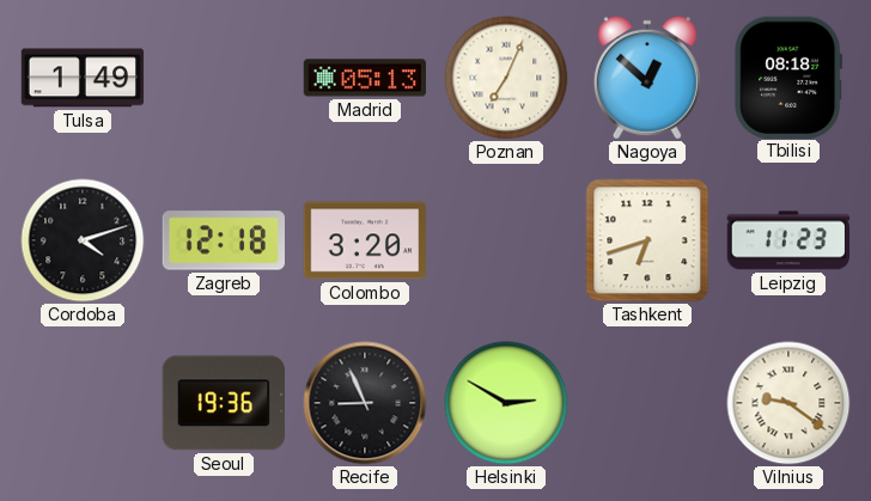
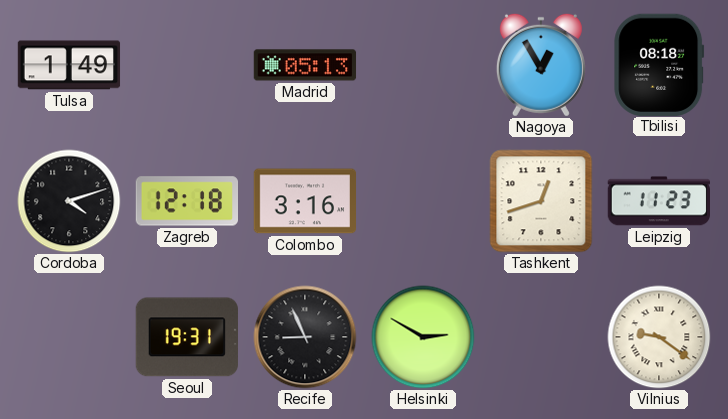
Poznan: 7:04 -> none
Nagoya: 12:52 -> 12:55
Colombo: 3:20 -> 3:16
Tashkent: 6:42 -> 12:42
Seoul: 19:36 -> 19:31
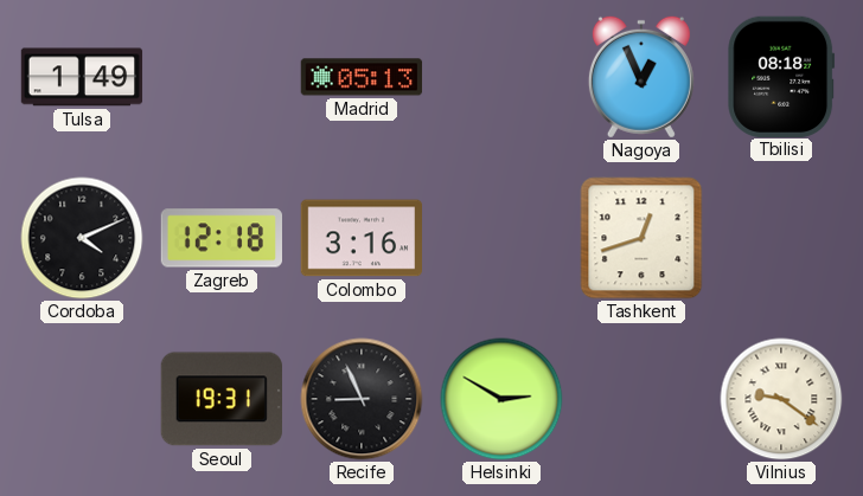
Nagoya: 12:55 -> 12:56
Cordoba: 4:12 -> 4:11
Leipzig: 11:23 -> none
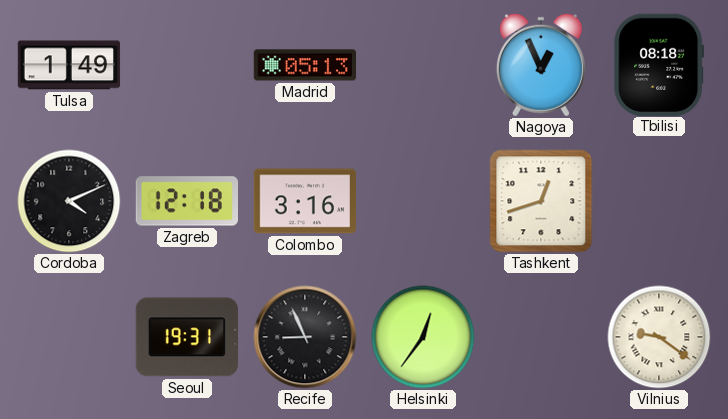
Helsinki: 2:50 -> 12:36
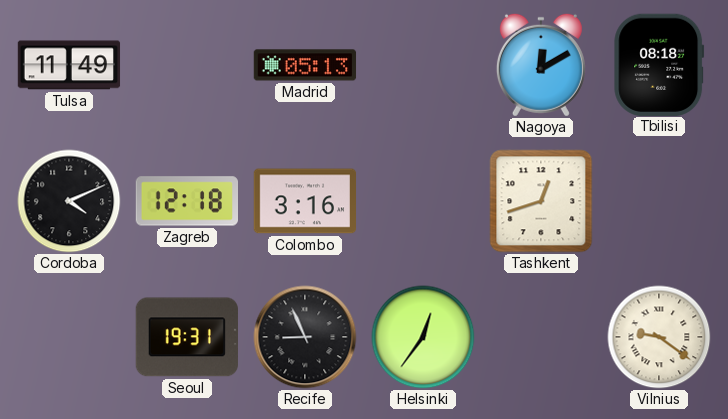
Tulsa: 1:49 -> 11:49
Nagoya: 12:56 -> 12:10
